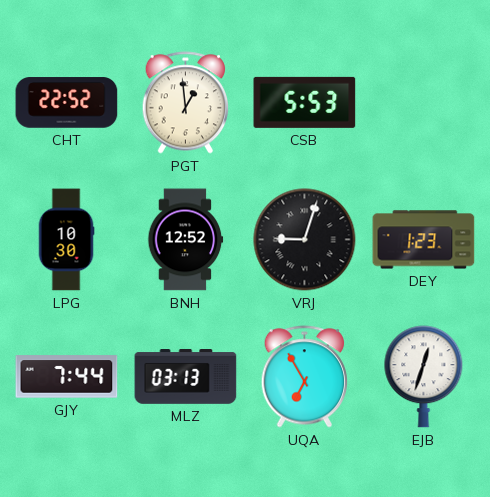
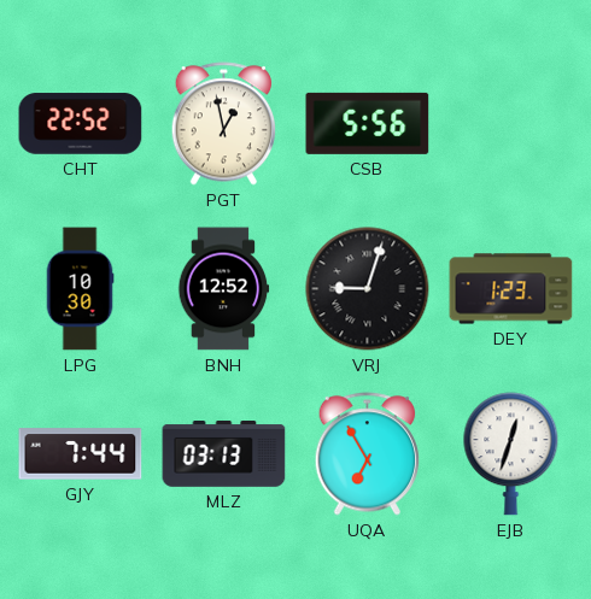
PGT: 12:59 -> 12:58
CSB: 5:53 -> 5:56
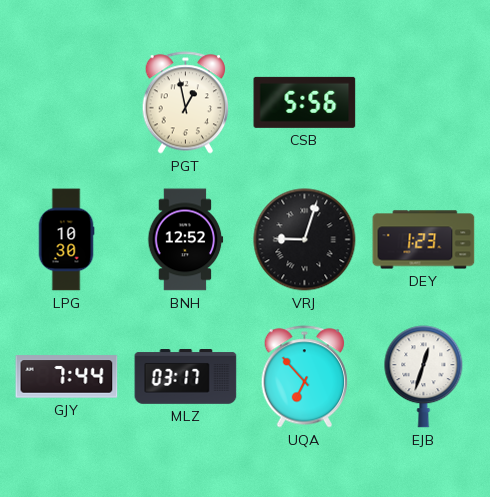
CHT: 22:52 -> none
MLZ: 03:13 -> 03:17
UQA: 6:55 -> 6:53
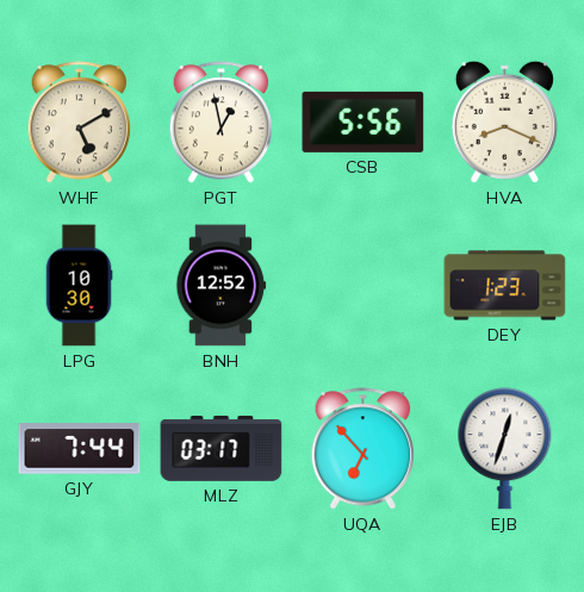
WHF: none -> 5:10
HVA: none -> 8:19
VRJ: 9:03 -> none
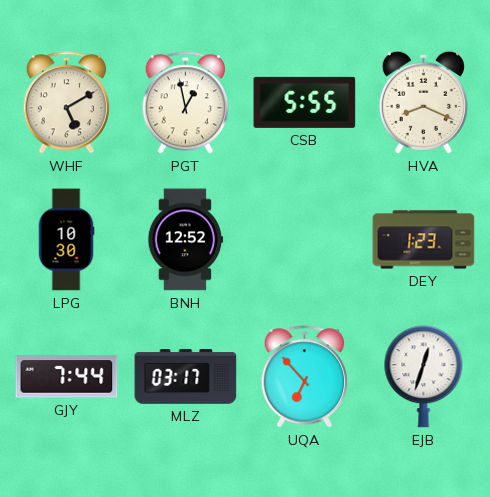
CSB: 5:56 -> 5:55
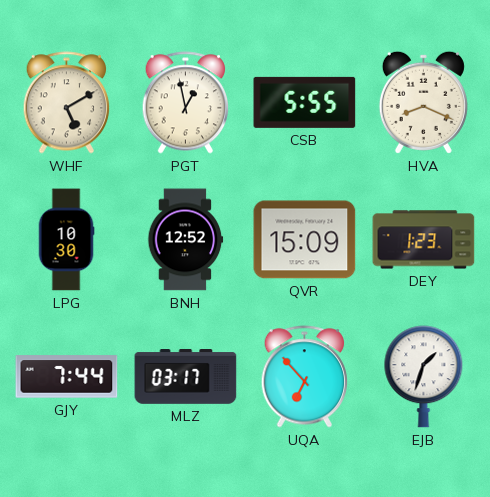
QVR: none -> 15:09
EJB: 12:33 -> 1:33
